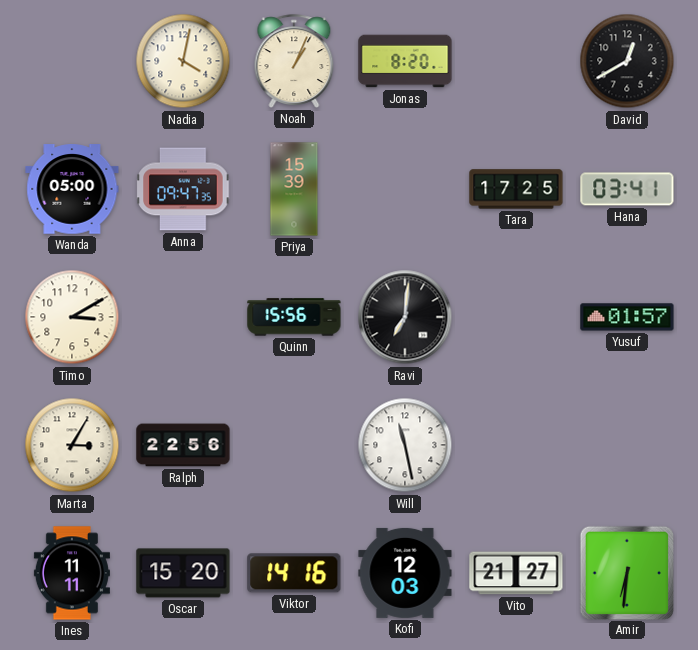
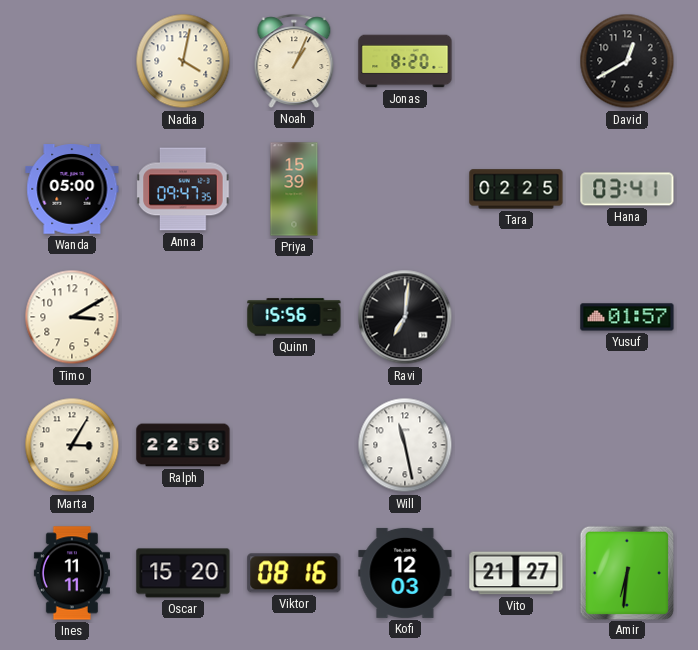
Tara: 17:25 -> 02:25
Viktor: 14:16 -> 08:16
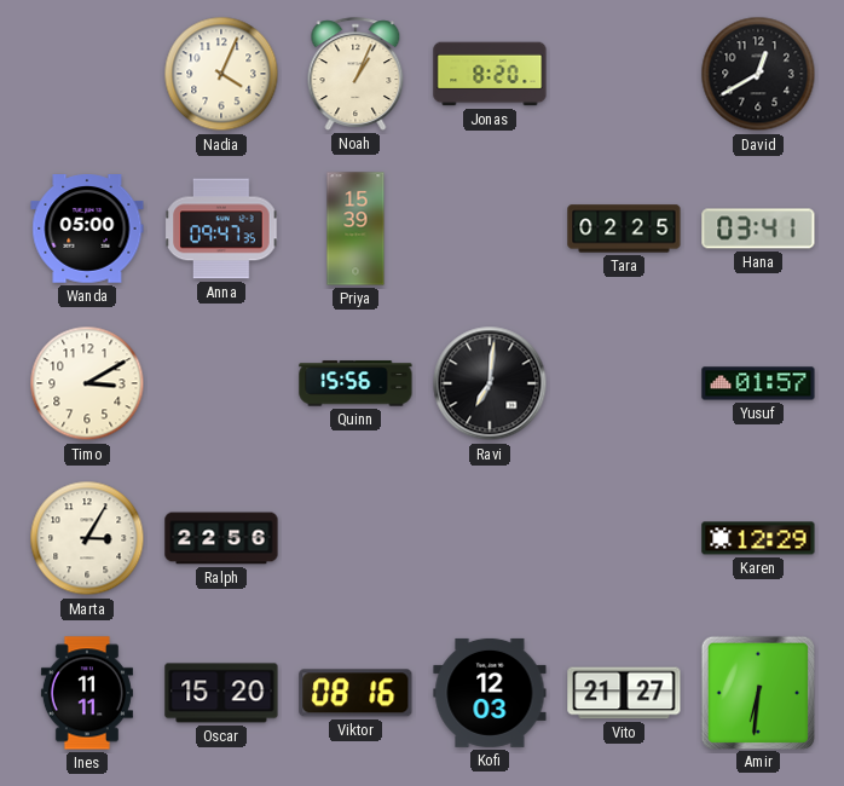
Nadia: 4:02 -> 4:04
Will: 11:28 -> none
Karen: none -> 12:29
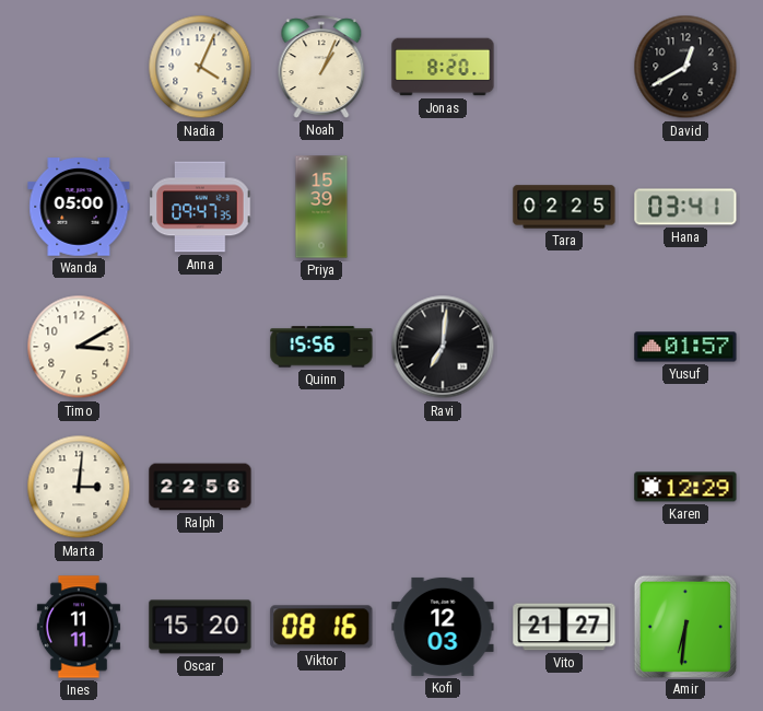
Marta: 3:05 -> 3:01
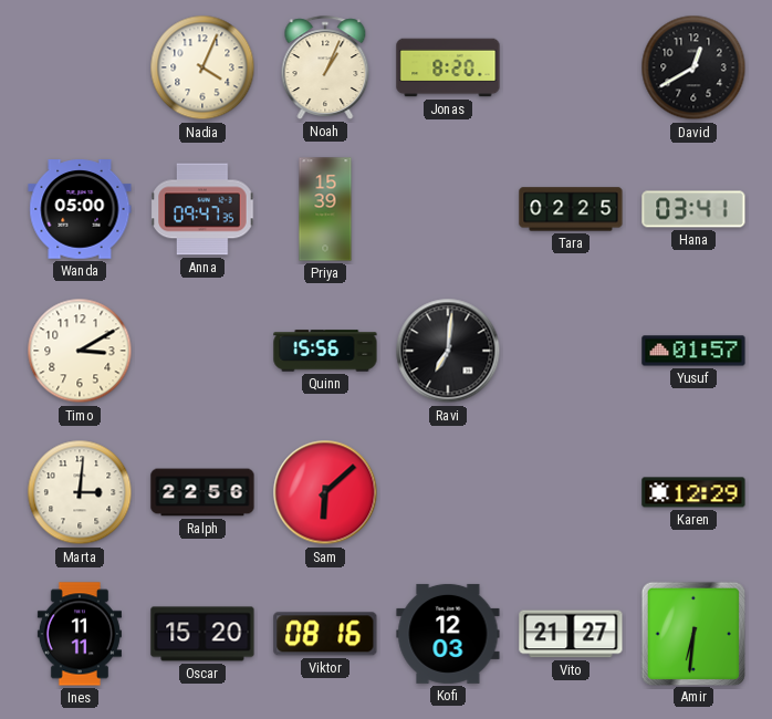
Sam: none -> 6:08
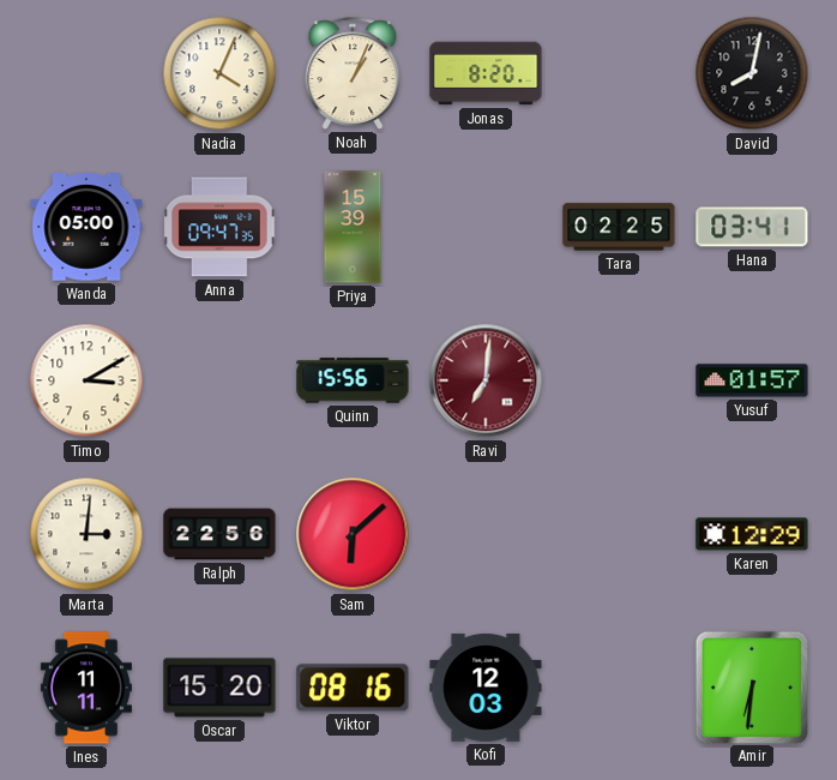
David: 12:40 -> 8:02
Ravi dial: black -> burgundy
Vito: 21:27 -> none
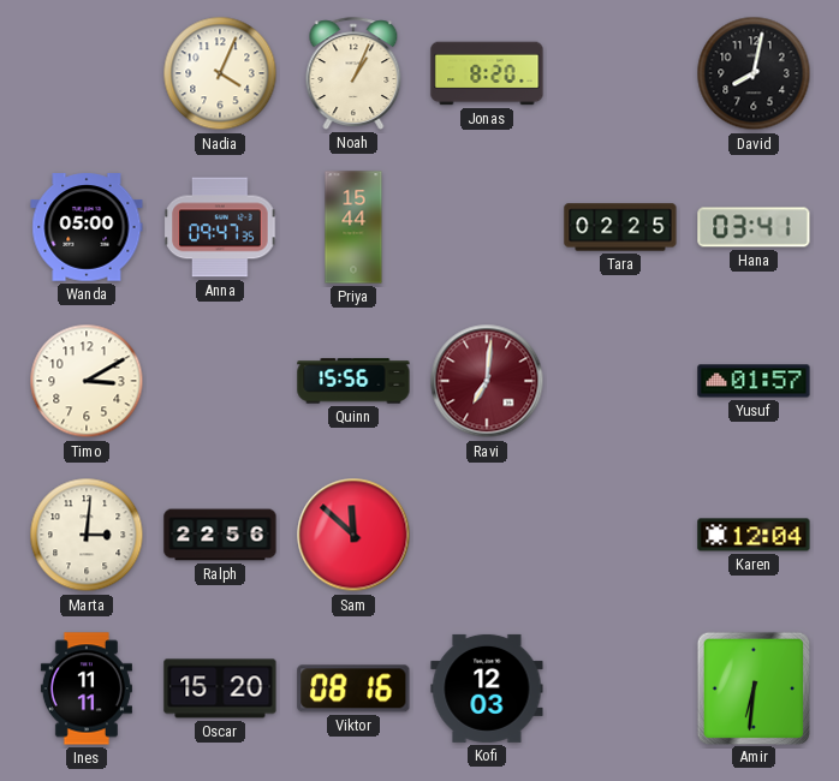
Priya: 15:39 -> 15:44
Sam: 6:08 -> 11:52
Karen: 12:29 -> 12:04
